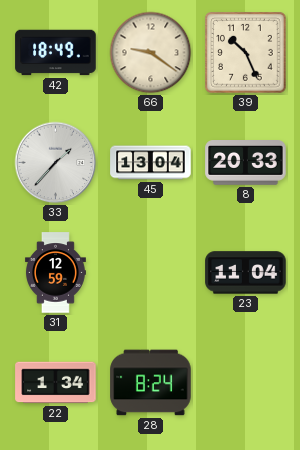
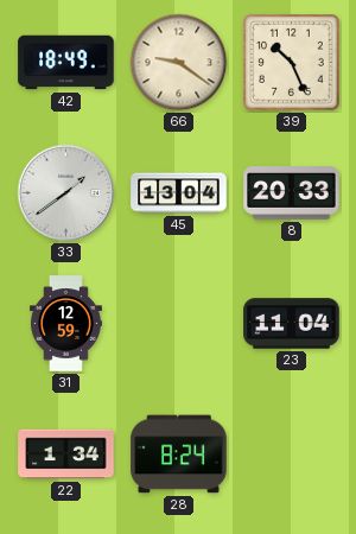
33: 1:37 -> 1:39
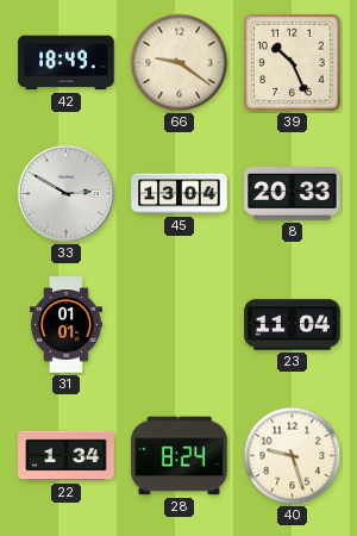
33: 1:39 -> 2:50
31: 12:59 -> 01:01
40: none -> 9:27
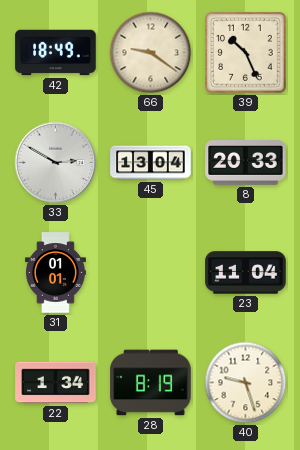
28: 8:24 -> 8:19
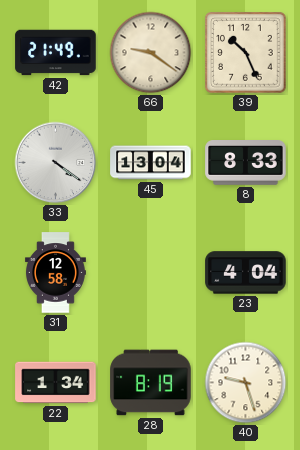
42: 18:49 -> 21:49
33: 2:50 -> 4:21
8: 20:33 -> 8:33
31: 01:01 -> 12:58
23: 11:04 -> 4:04
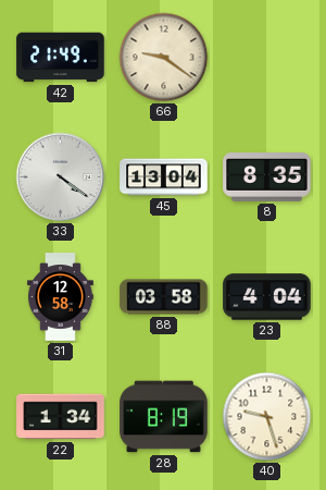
39: 10:26 -> none
8: 8:33 -> 8:35
88: none -> 03:58
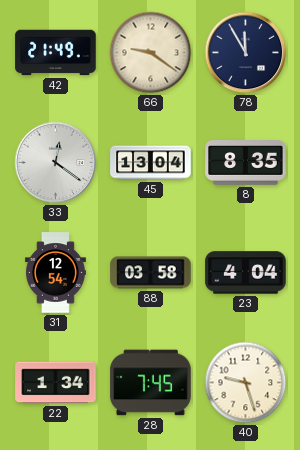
78: none -> 11:55
33: 4:21 -> 12:21
31: 12:58 -> 12:54
28: 8:19 -> 7:45
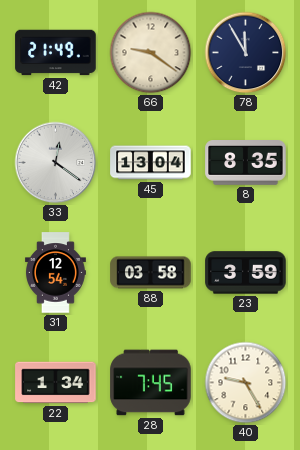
23: 4:04 -> 3:59
40: 9:27 -> 9:25
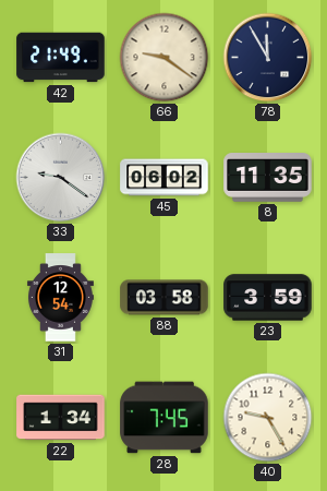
33: 12:21 -> 9:21
45: 13:04 -> 06:02
8: 8:35 -> 11:35
